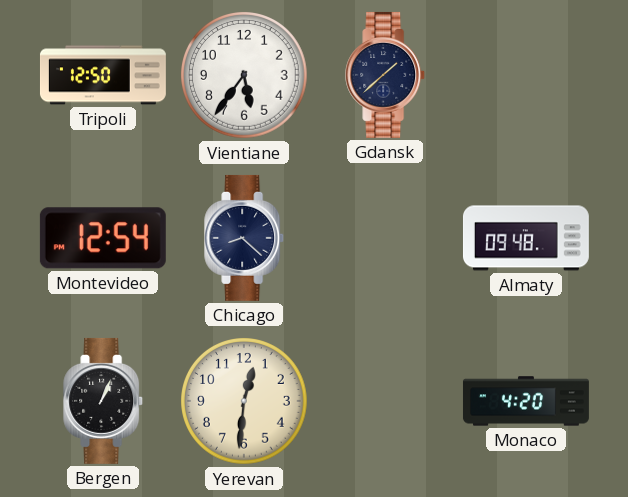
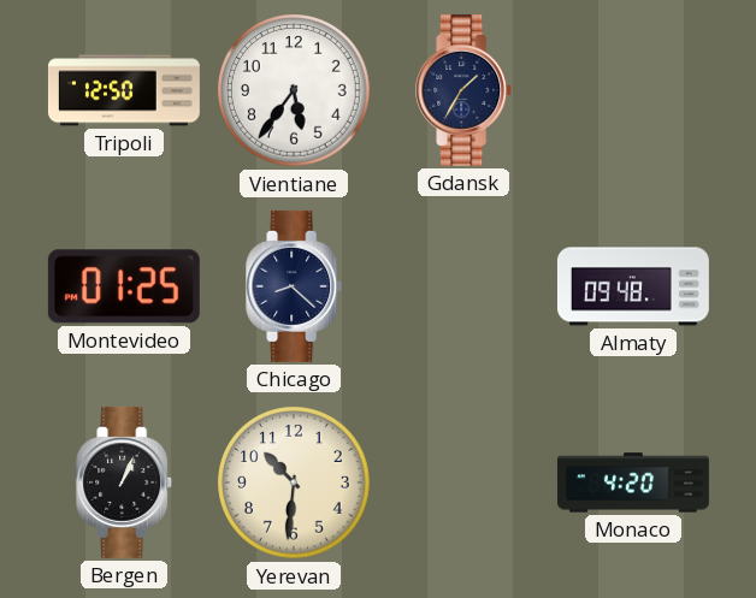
Gdansk: 1:38 -> 1:35
Montevideo: 12:54 -> 01:25
Yerevan: 12:31 -> 10:31
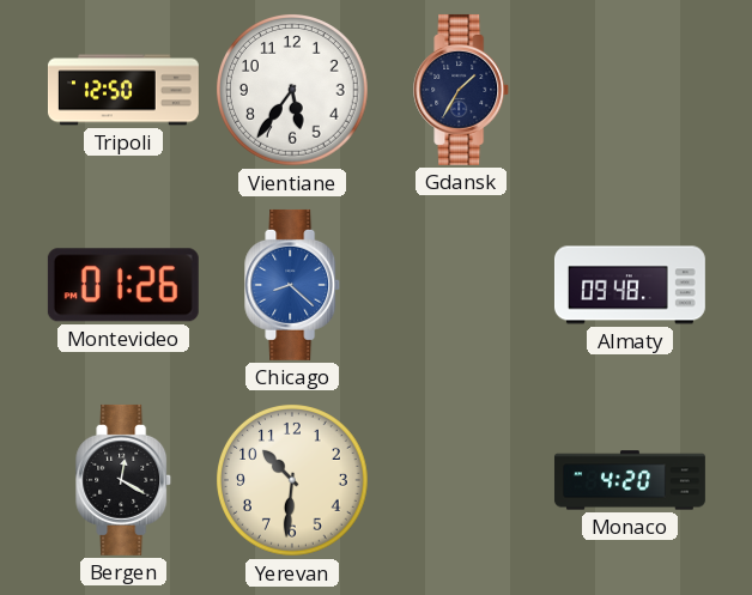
Montevideo: 01:25 -> 01:26
Chicago dial: navy -> blue
Bergen: 1:04 -> 12:20
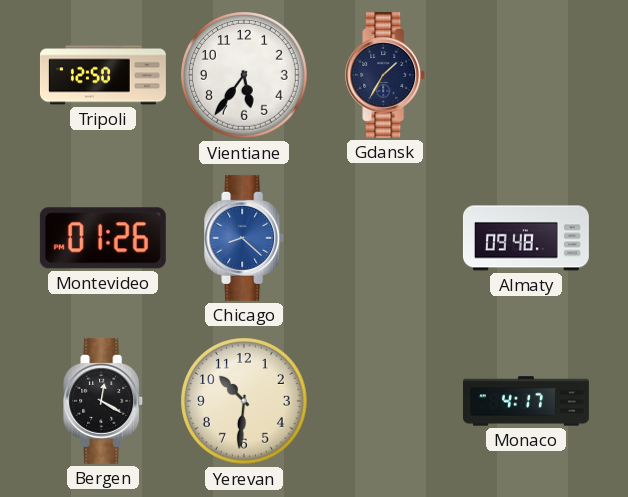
Monaco: 4:20 -> 4:17
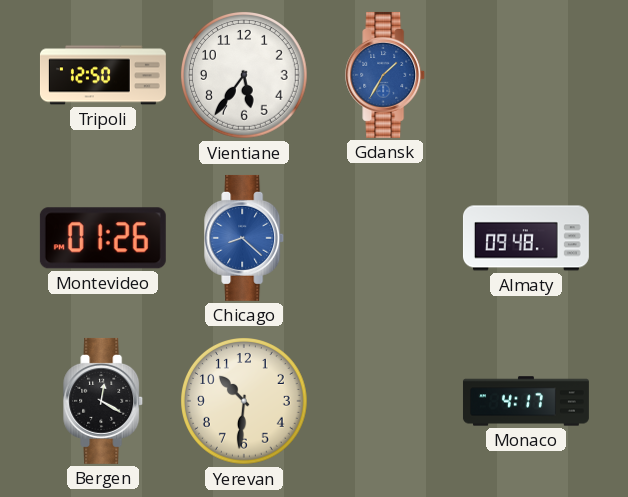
Gdansk dial: navy -> blue
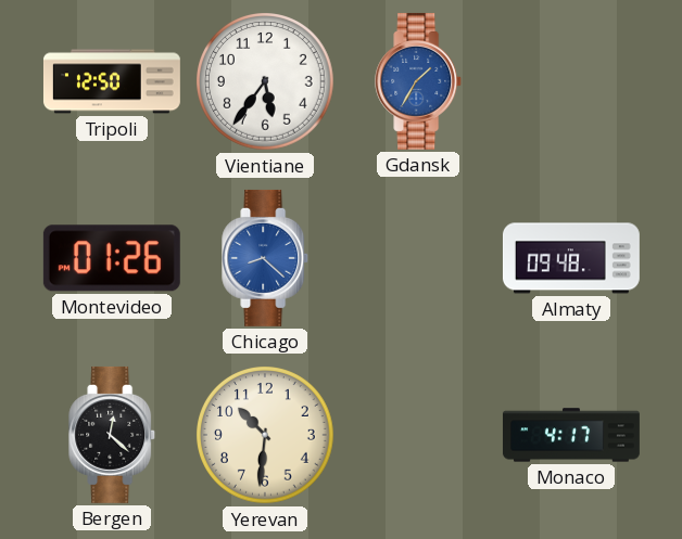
Bergen: 12:20 -> 12:22
